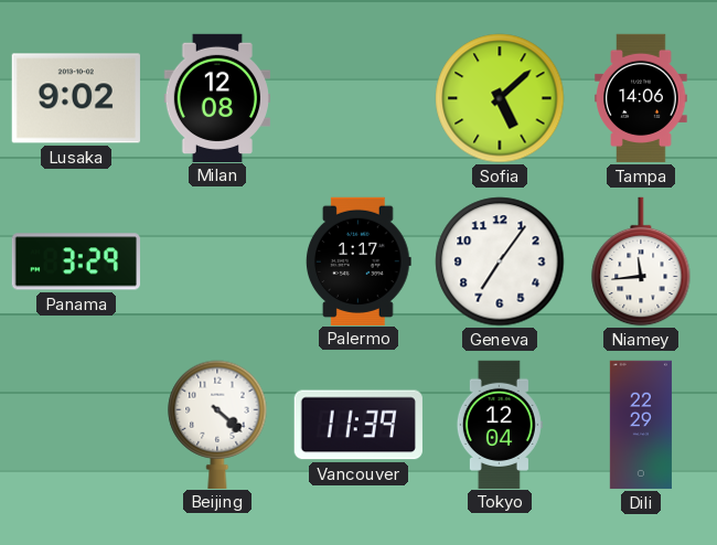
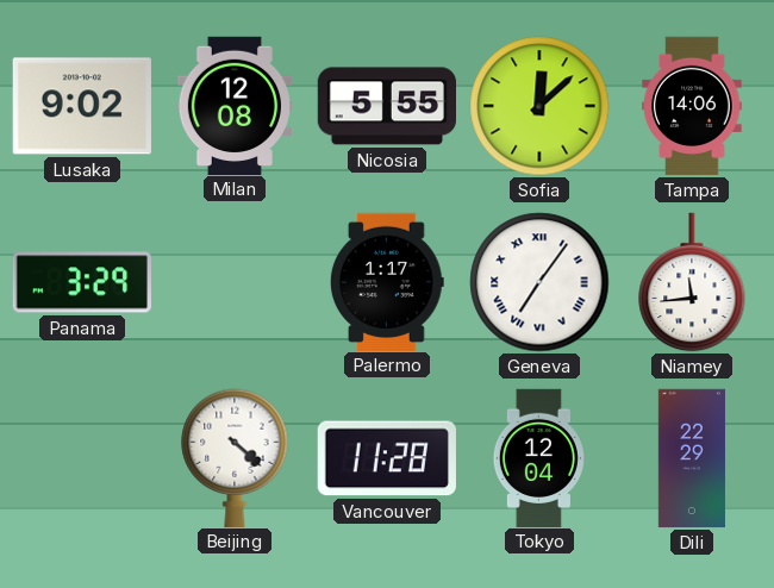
Nicosia: none -> 5:55
Sofia: 5:08 -> 12:08
Geneva numerals: Arabic -> Roman
Vancouver: 11:39 -> 11:28
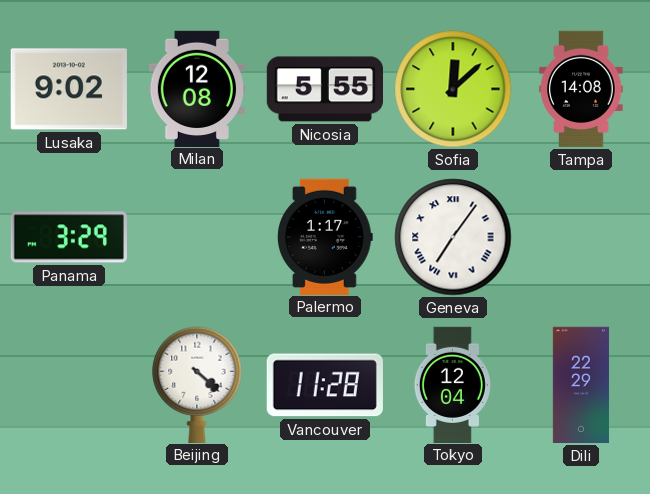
Tampa: 14:06 -> 14:08
Niamey: 11:44 -> none
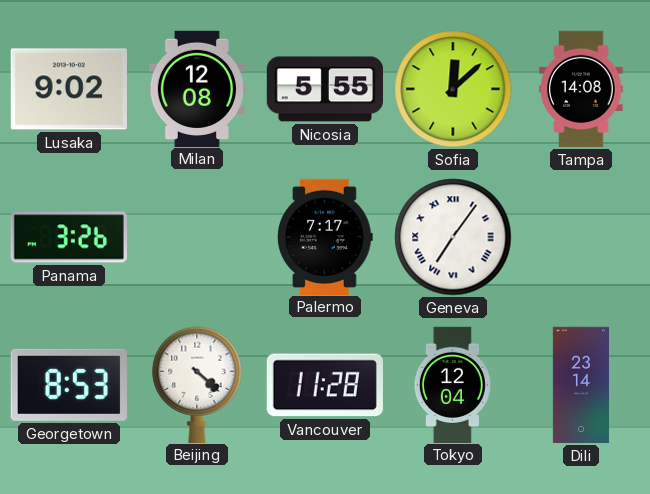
Panama: 3:29 -> 3:26
Palermo: 1:17 -> 7:17
Georgetown: none -> 8:53
Dili: 22:29 -> 23:14
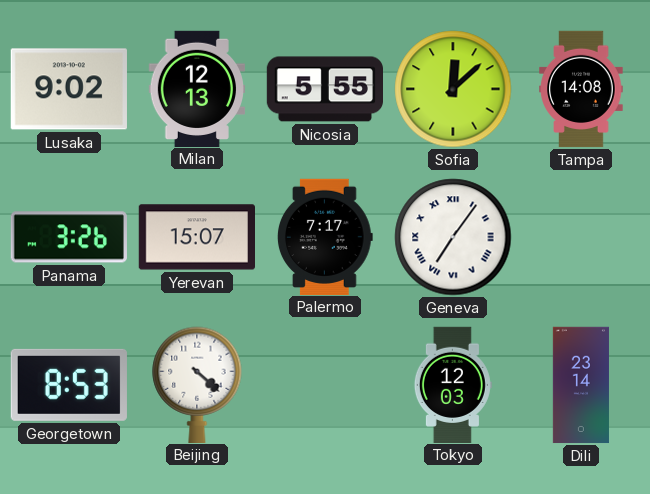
Milan: 12:08 -> 12:13
Yerevan: none -> 15:07
Vancouver: 11:28 -> none
Tokyo: 12:04 -> 12:03
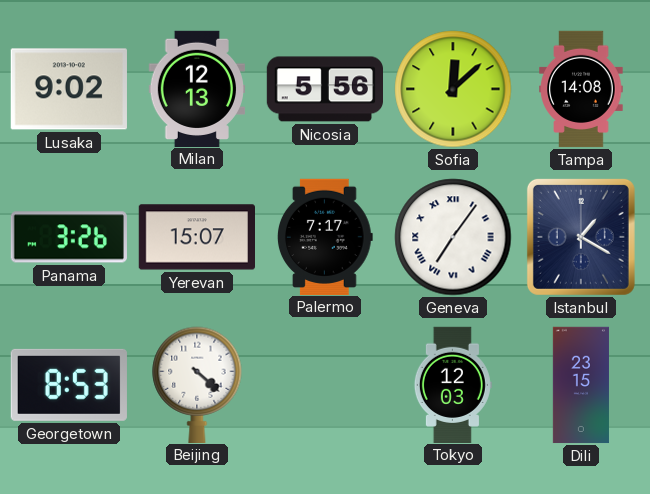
Nicosia: 5:55 -> 5:56
Istanbul: none -> 1:20
Dili: 23:14 -> 23:15
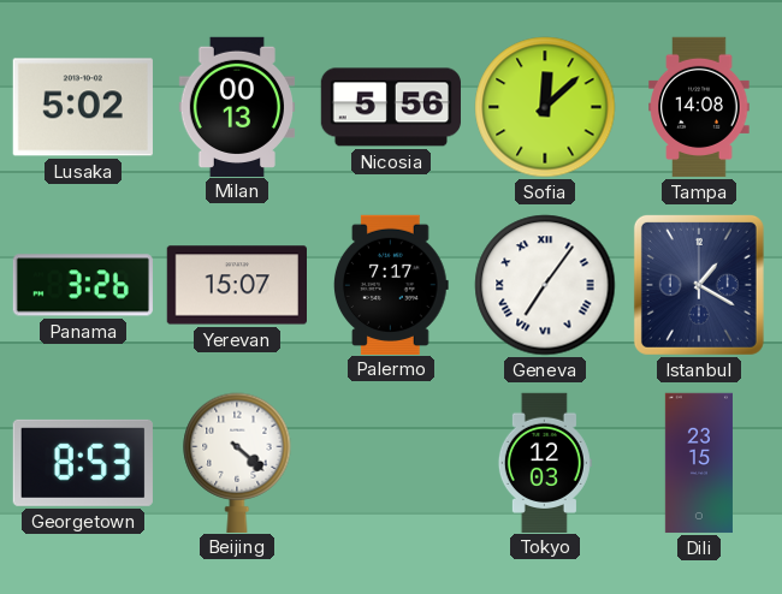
Lusaka: 9:02 -> 5:02
Milan: 12:13 -> 00:13
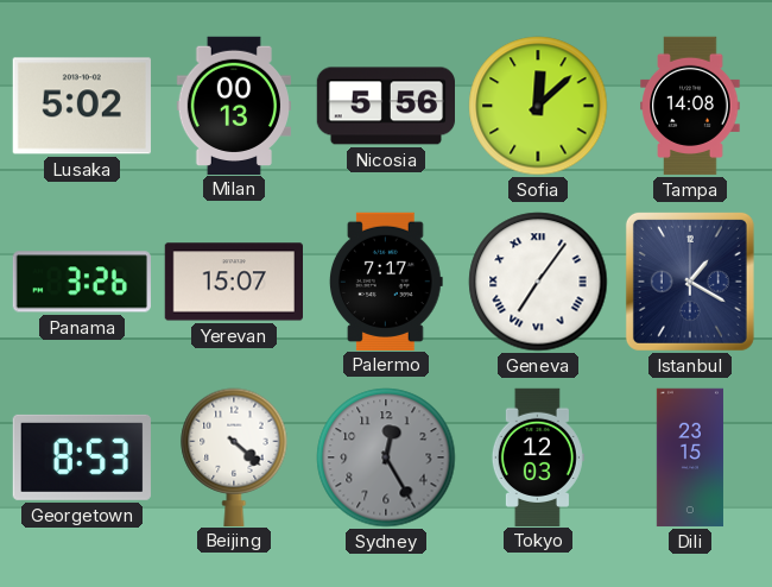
Sydney: none -> 12:25
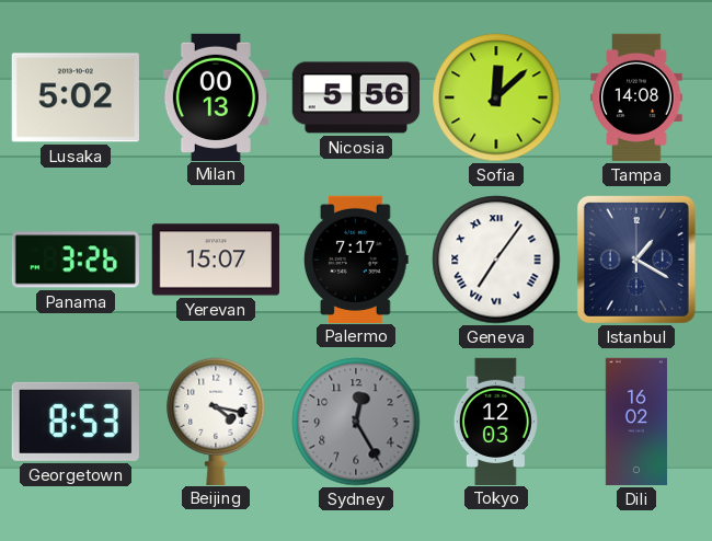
Beijing: 4:22 -> 4:17
Dili: 23:15 -> 16:02
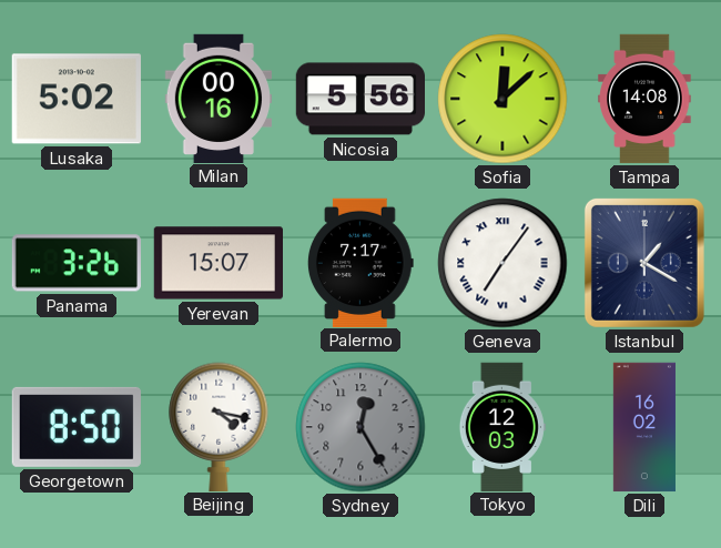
Milan: 00:13 -> 00:16
Georgetown: 8:53 -> 8:50
